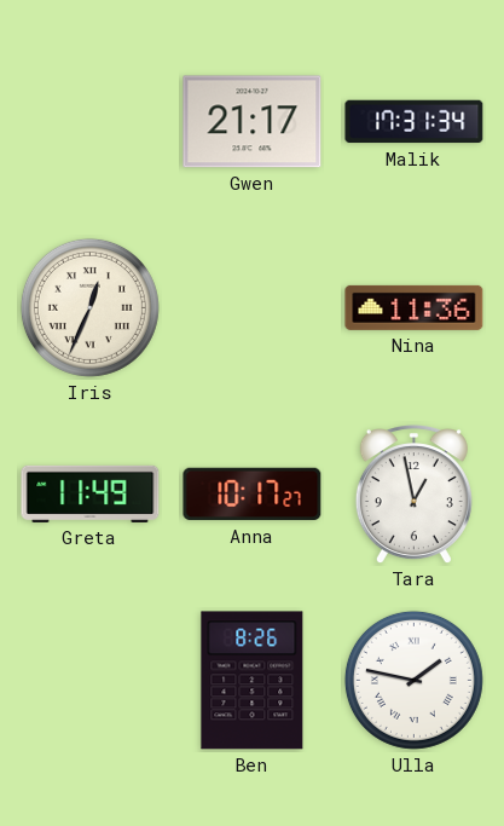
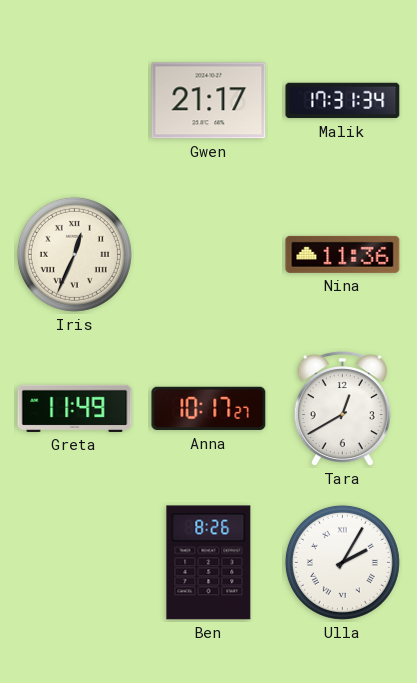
Tara: 12:58 -> 12:40
Ulla: 1:47 -> 2:05
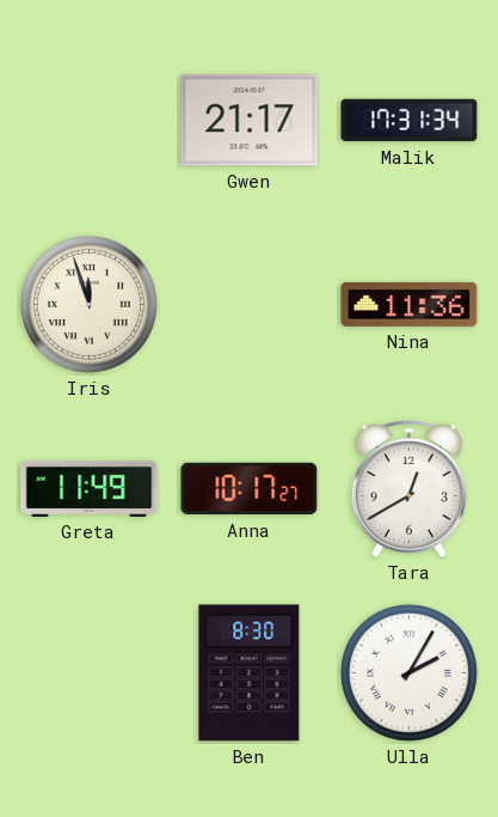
Iris: 12:34 -> 11:57
Ben: 8:26 -> 8:30
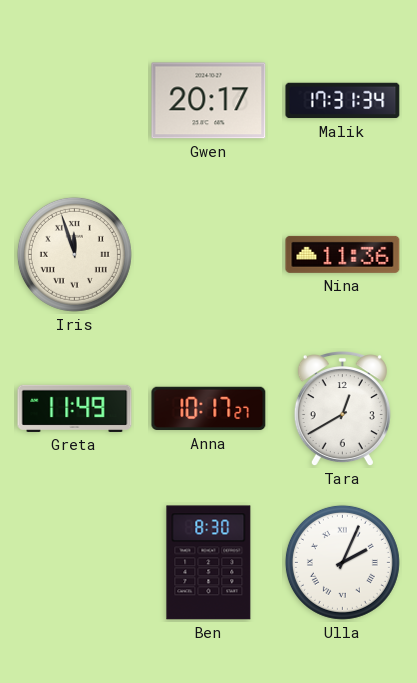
Gwen: 21:17 -> 20:17
Ulla: 2:05 -> 2:04
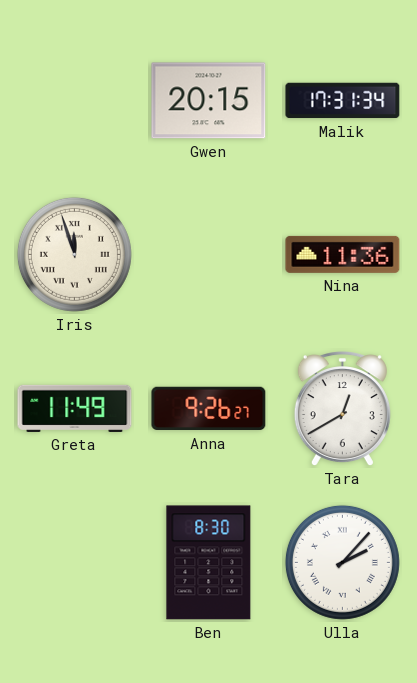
Gwen: 20:17 -> 20:15
Anna: 10:17 -> 9:26
Ulla: 2:04 -> 2:07
